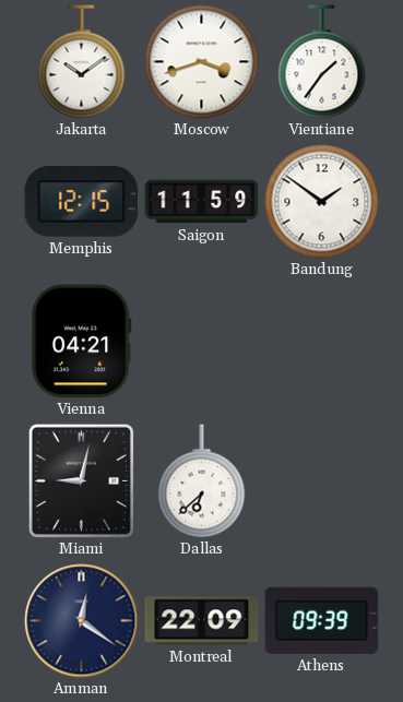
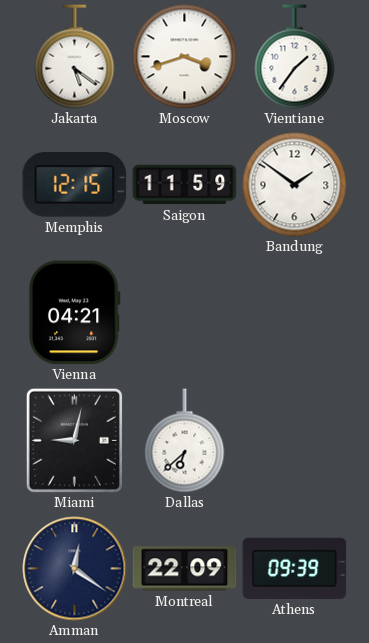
Jakarta: 10:09 -> 5:21
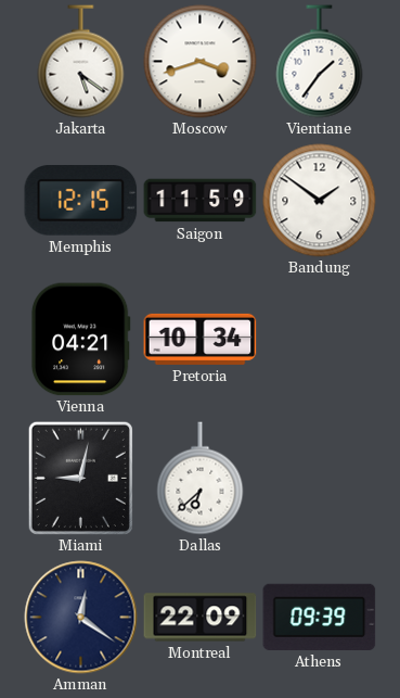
Pretoria: none -> 10:34
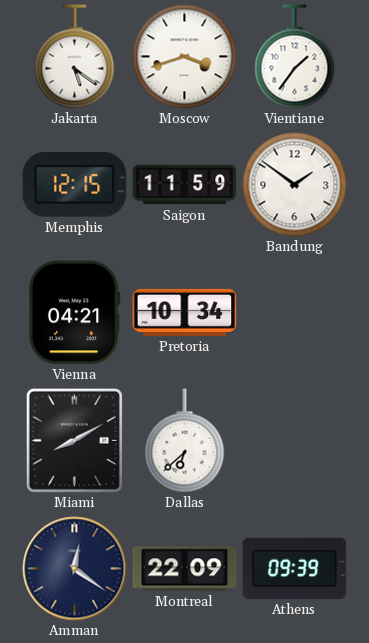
Miami: 9:02 -> 8:10
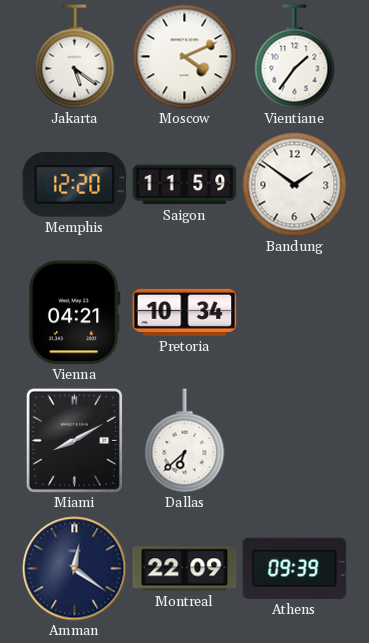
Moscow: 3:42 -> 4:11
Memphis: 12:15 -> 12:20
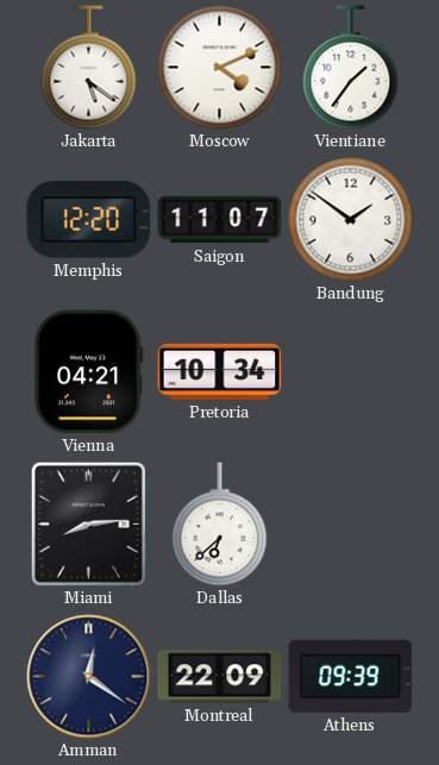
Saigon: 11:59 -> 11:07
Miami: 8:10 -> 8:14
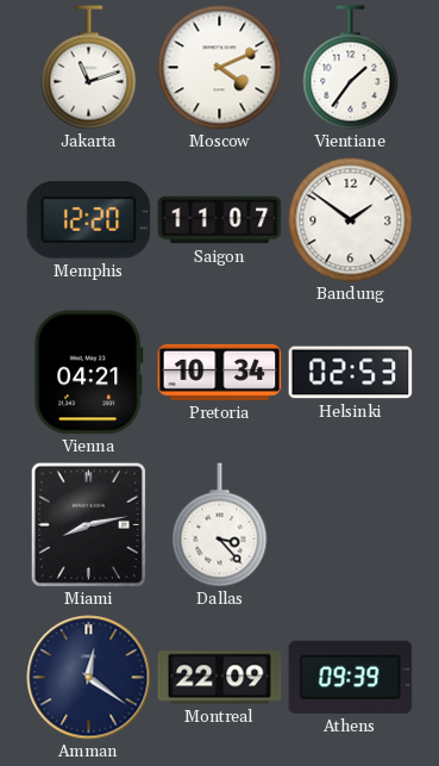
Jakarta: 5:21 -> 11:12
Helsinki: none -> 02:53
Miami: 8:14 -> 8:13
Dallas: 6:38 -> 3:23
